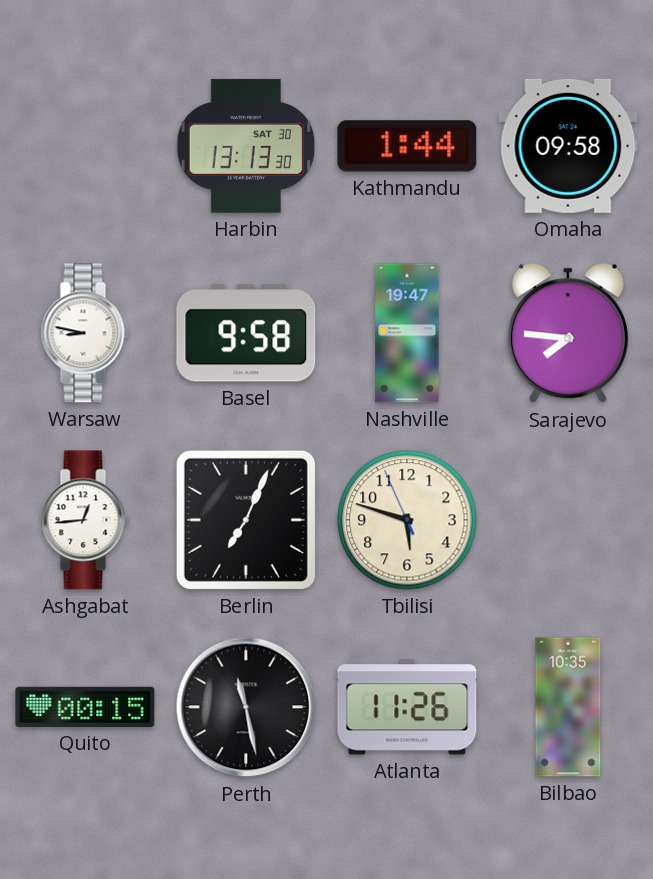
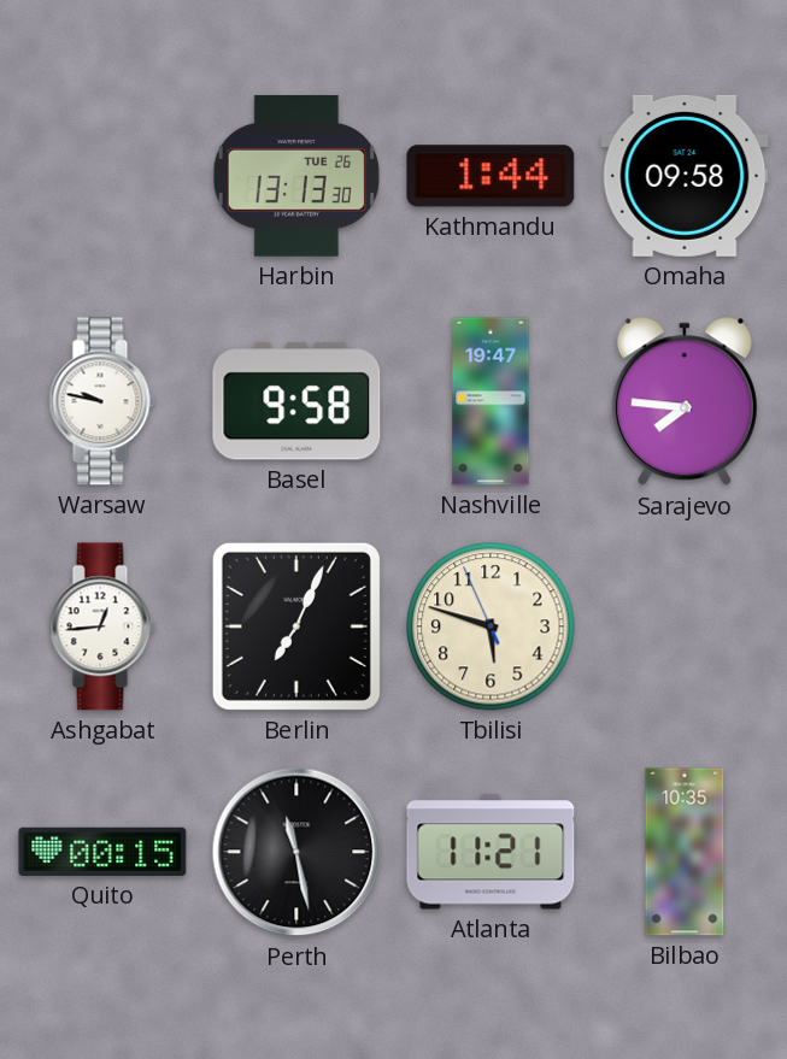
Harbin date: SAT 30 -> TUE 26
Warsaw: 8:47 -> 9:47
Atlanta: 11:26 -> 11:21
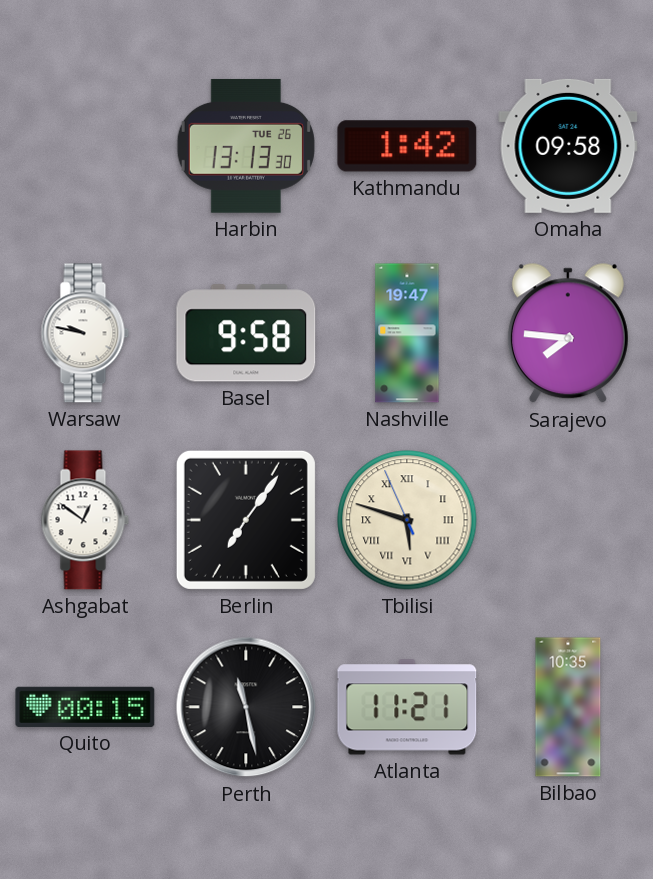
Kathmandu: 1:44 -> 1:42
Ashgabat: 12:44 -> 12:51
Berlin: 7:04 -> 7:06
Tbilisi numerals: Arabic -> Roman
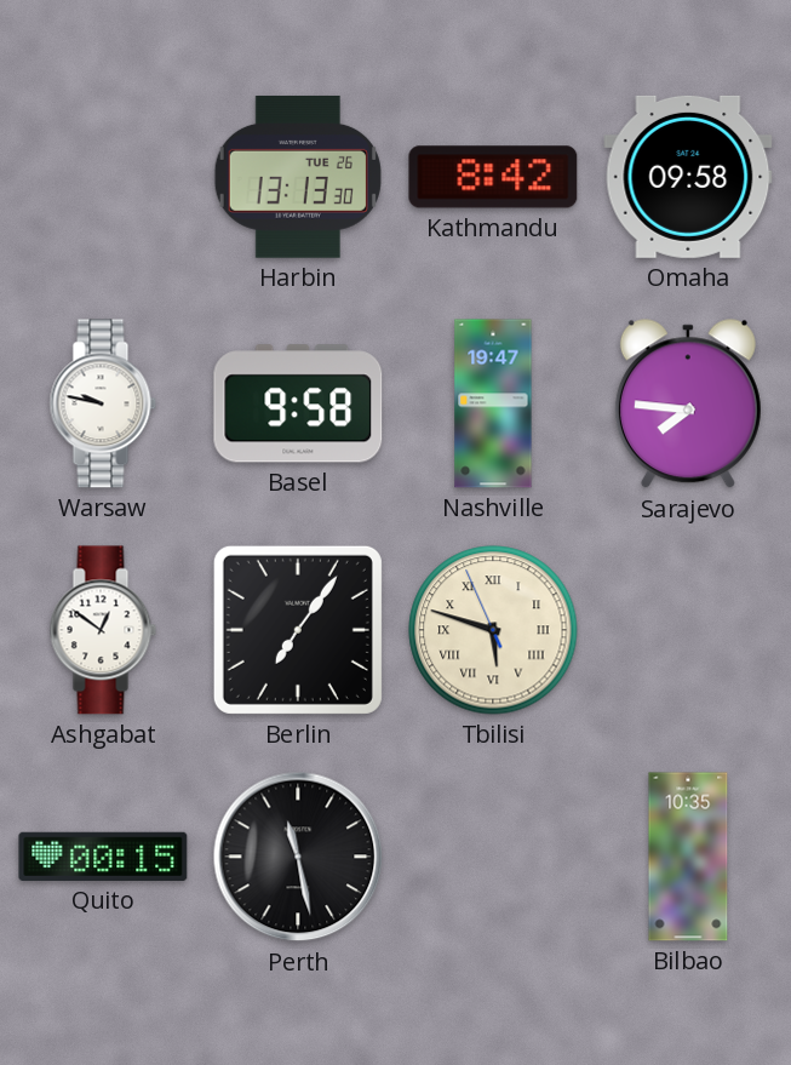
Kathmandu: 1:42 -> 8:42
Atlanta: 11:21 -> none
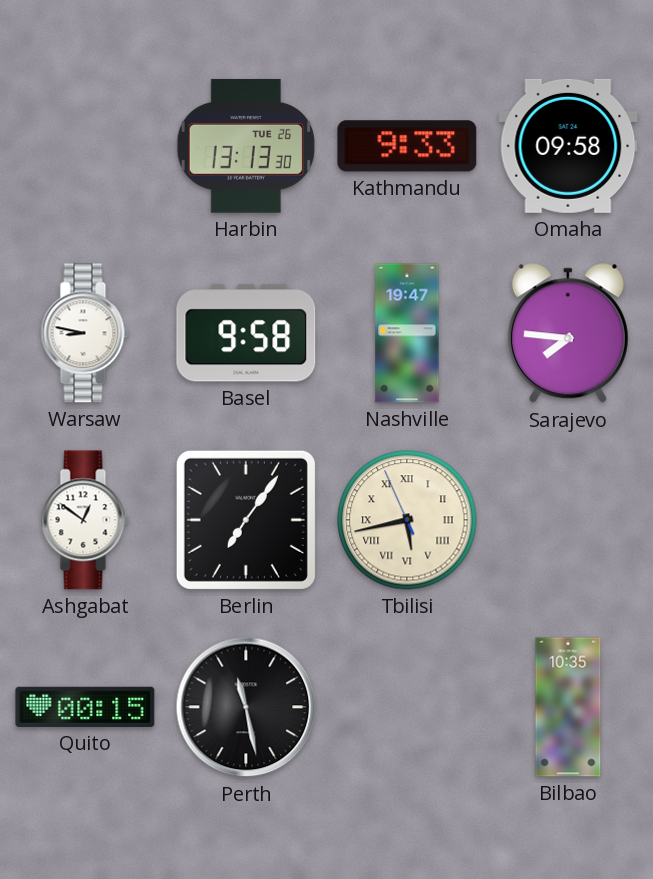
Kathmandu: 8:42 -> 9:33
Warsaw: 9:47 -> 8:47
Tbilisi: 5:47 -> 5:42
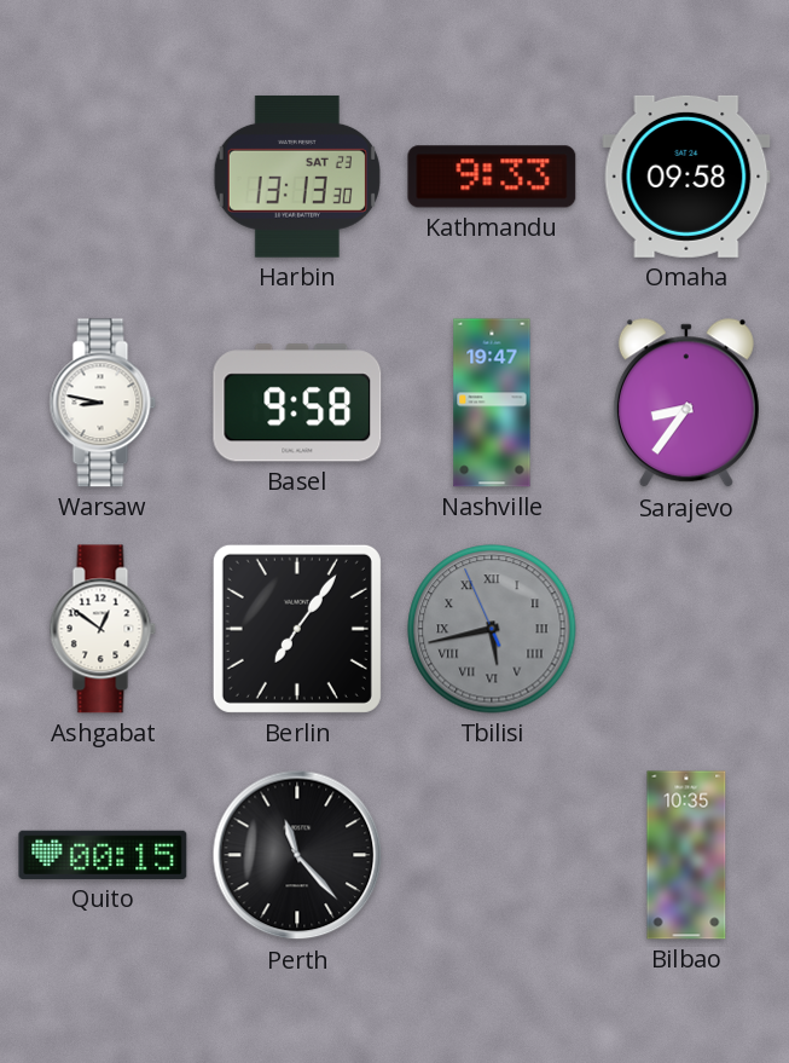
Harbin date: TUE 26 -> SAT 23
Sarajevo: 7:46 -> 8:36
Tbilisi dial: cream -> grey
Perth: 11:28 -> 11:23
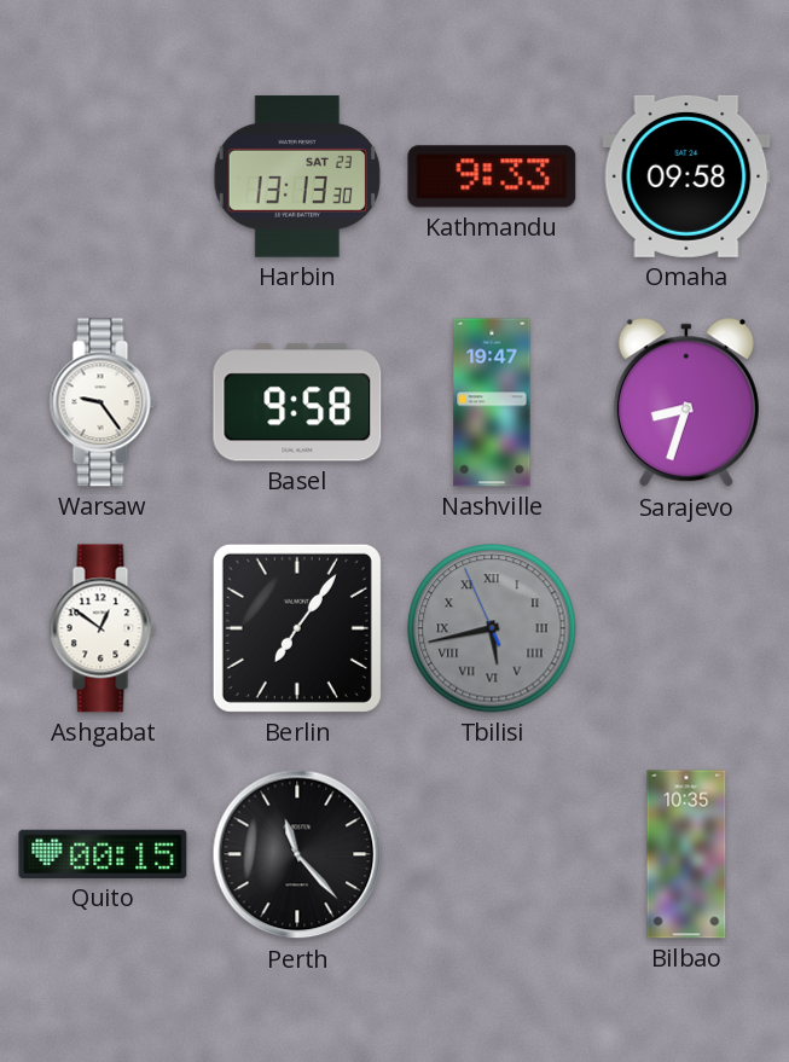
Warsaw: 8:47 -> 9:24
Sarajevo: 8:36 -> 8:33
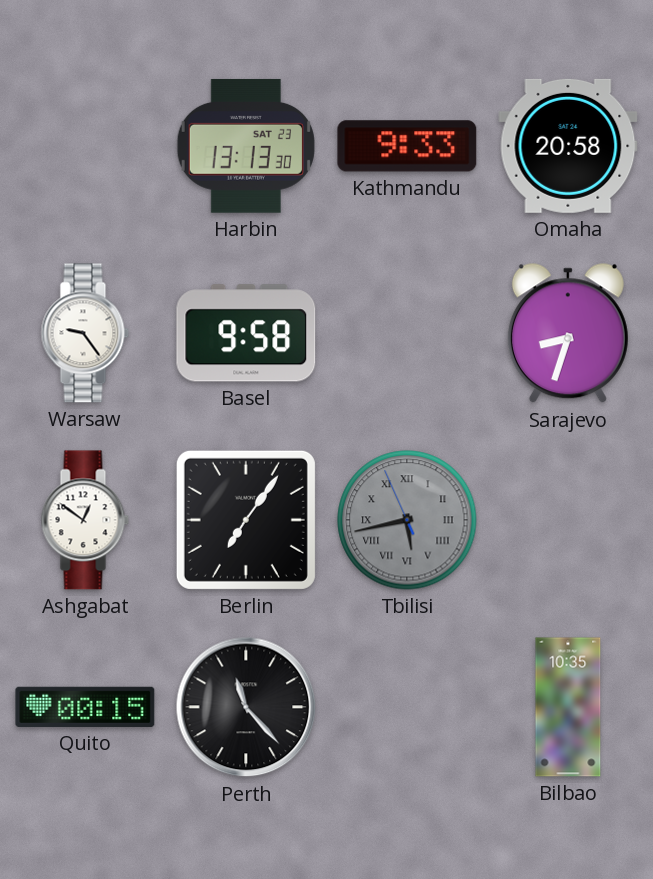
Omaha: 09:58 -> 20:58
Nashville: 19:47 -> none
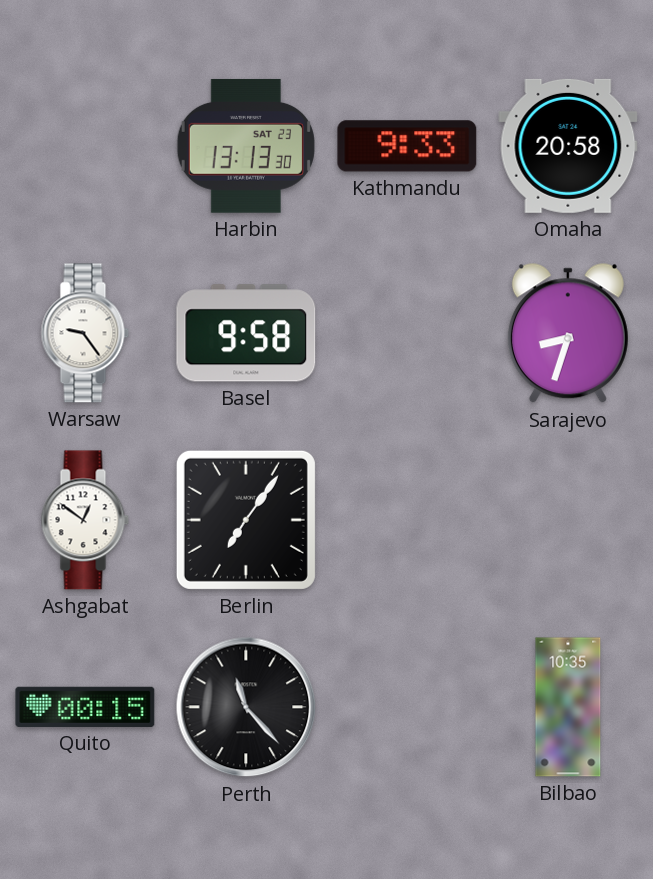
Tbilisi: 5:42 -> none
